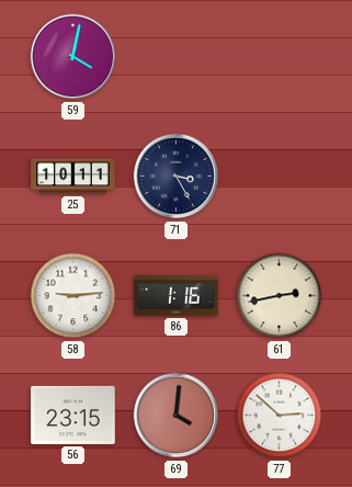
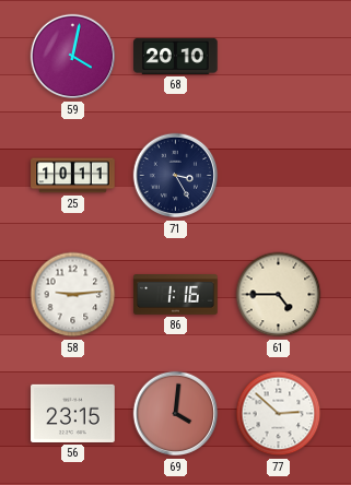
68: none -> 20:10
61: 2:43 -> 4:45
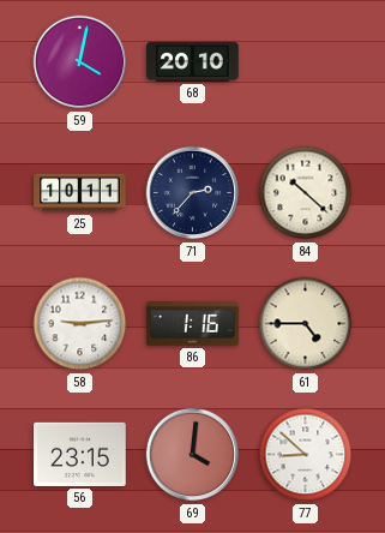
71: 3:25 -> 2:37
84: none -> 10:22
77: 2:52 -> 8:52
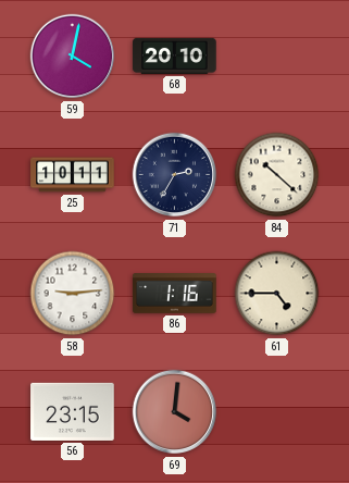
71: 2:37 -> 2:35
77: 8:52 -> none
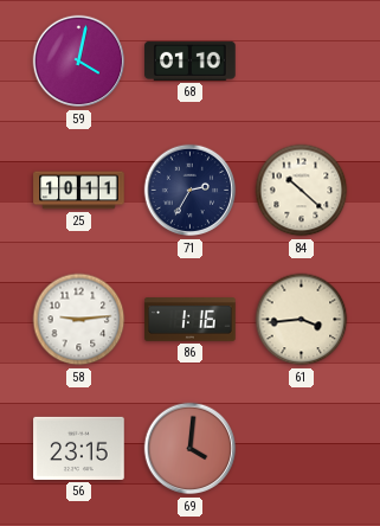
68: 20:10 -> 01:10
61: 4:45 -> 3:44
